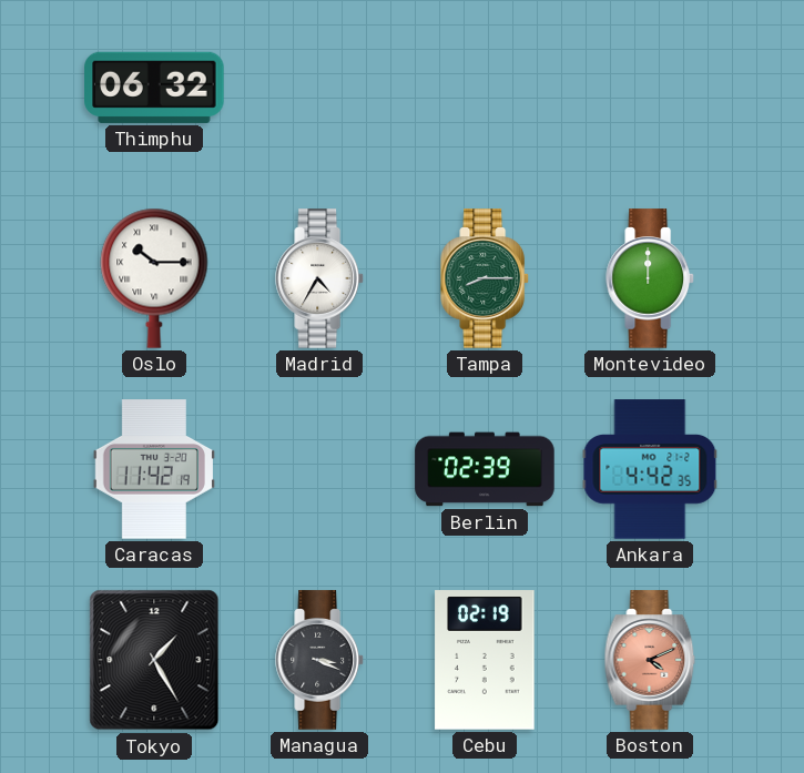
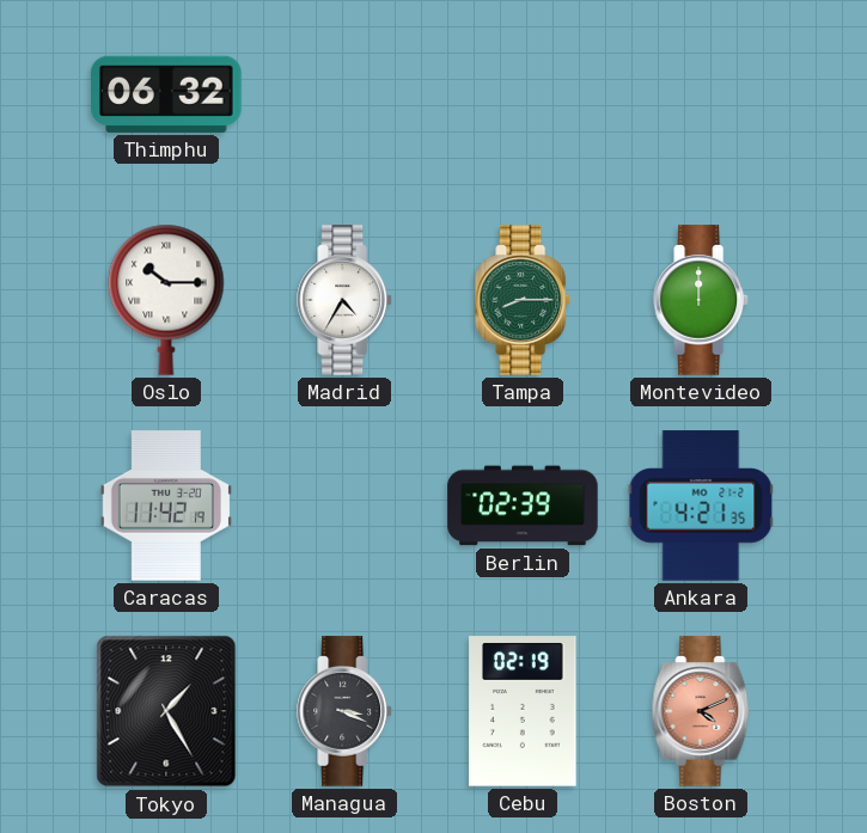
Ankara: 4:42 -> 4:21
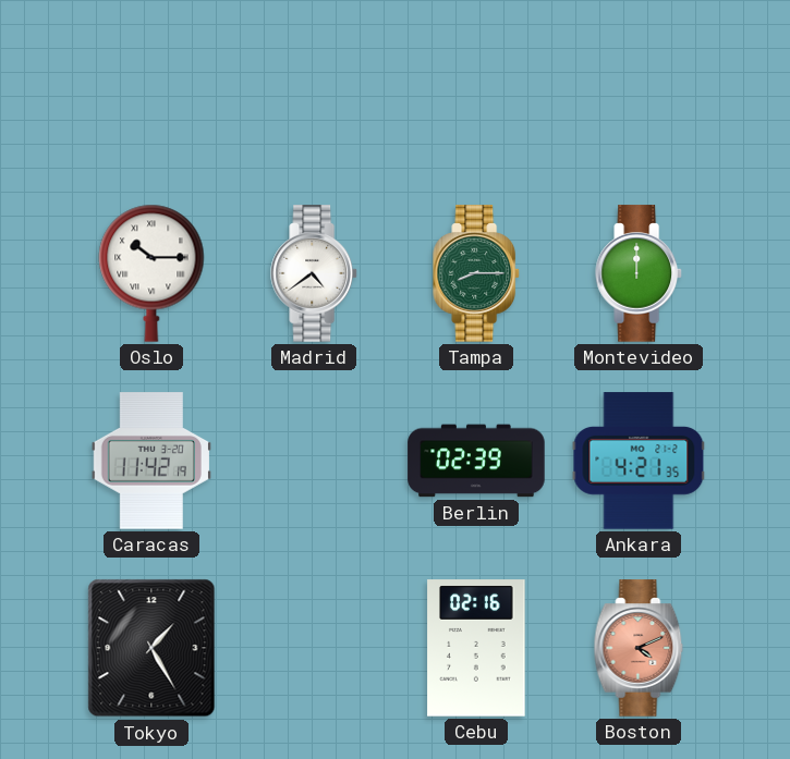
Thimphu: 06:32 -> none
Madrid: 4:35 -> 4:39
Managua: 3:19 -> none
Cebu: 02:19 -> 02:16
